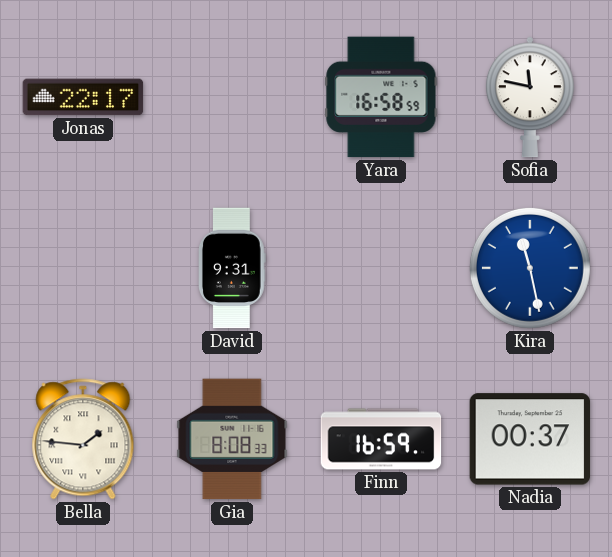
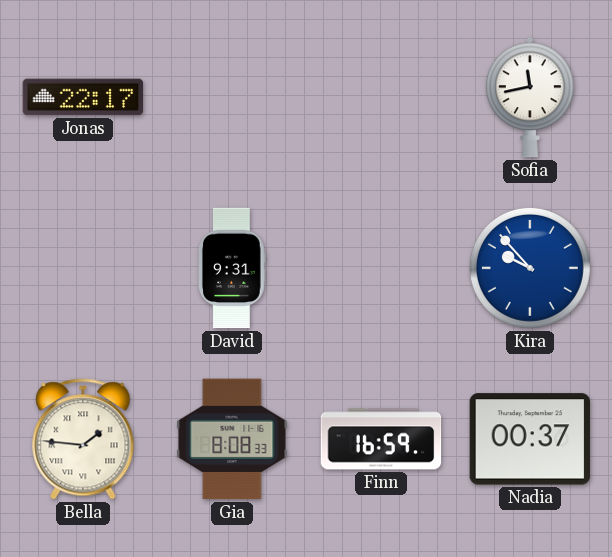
Yara: 16:58 -> none
Sofia: 11:47 -> 11:43
Kira: 11:28 -> 9:53
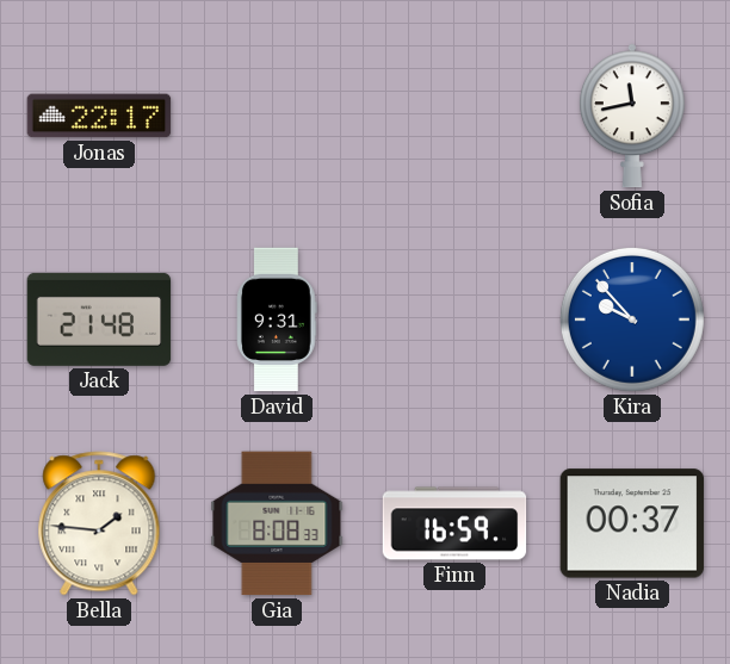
Jack: none -> 21:48
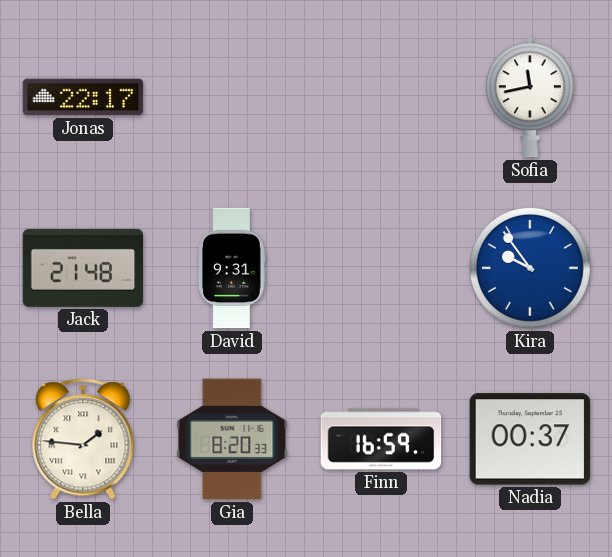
Kira: 9:53 -> 9:54
Gia: 8:08 -> 8:20
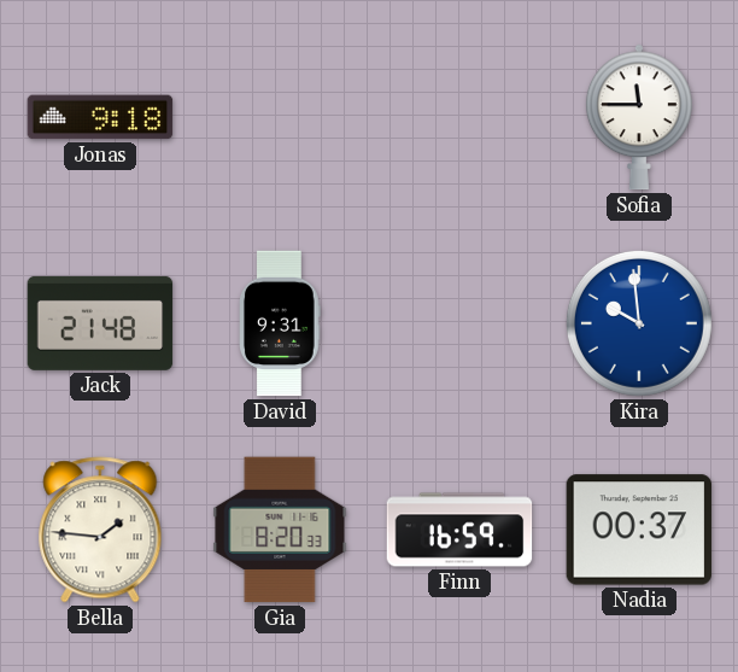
Jonas: 22:17 -> 9:18
Sofia: 11:43 -> 11:45
Kira: 9:54 -> 9:59
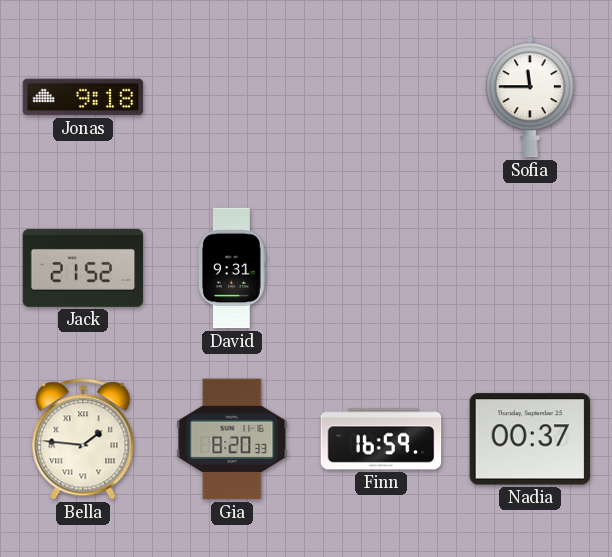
Jack: 21:48 -> 21:52
Kira: 9:59 -> none
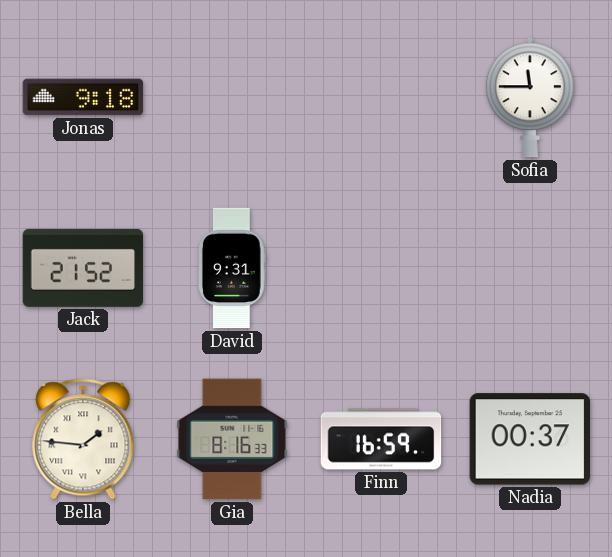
Gia: 8:20 -> 8:16
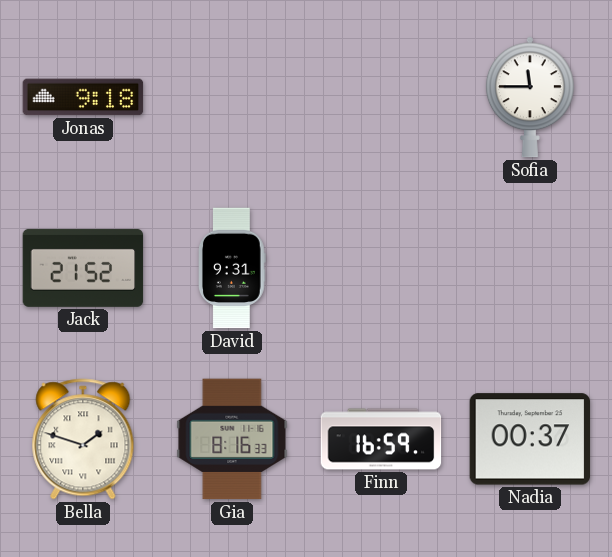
Bella: 1:46 -> 1:48
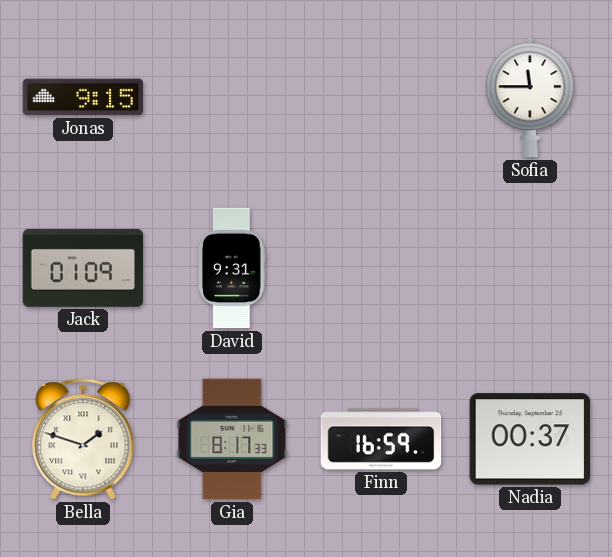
Jonas: 9:18 -> 9:15
Jack: 21:52 -> 01:09
Gia: 8:16 -> 8:17
